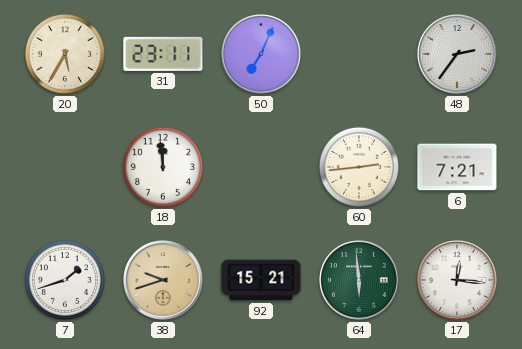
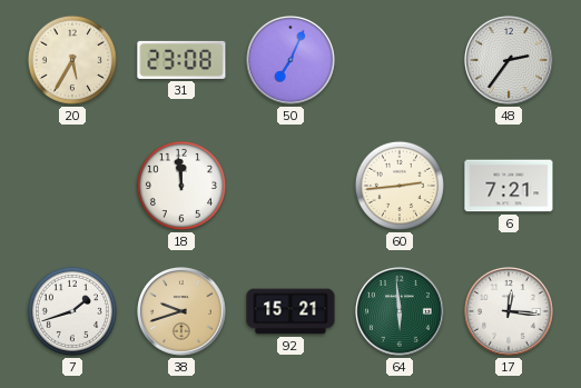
31: 23:11 -> 23:08
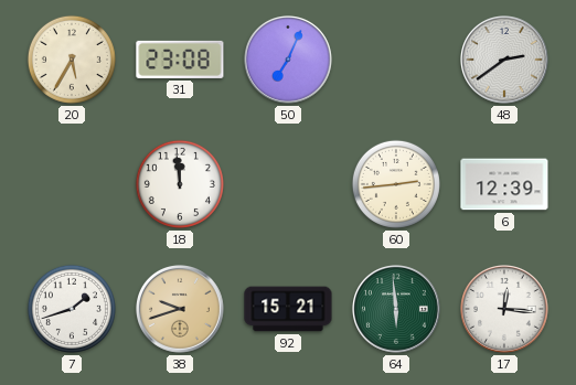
48: 2:36 -> 2:39
6: 7:21 -> 12:39
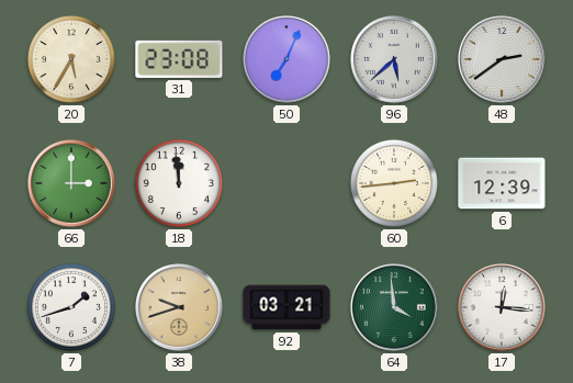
96: none -> 5:38
66: none -> 3:00
92: 15:21 -> 03:21
64: 5:59 -> 3:59
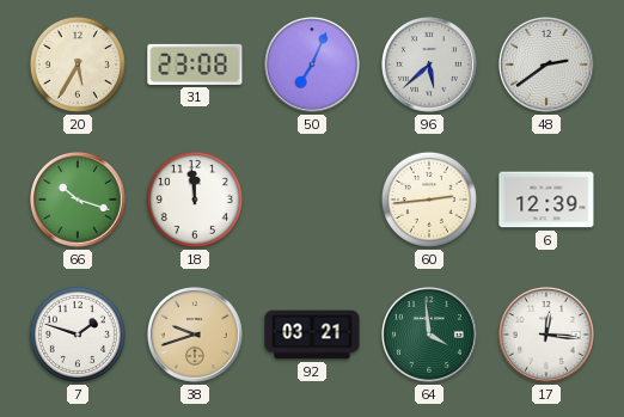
66: 3:00 -> 10:18
7: 1:42 -> 1:48
